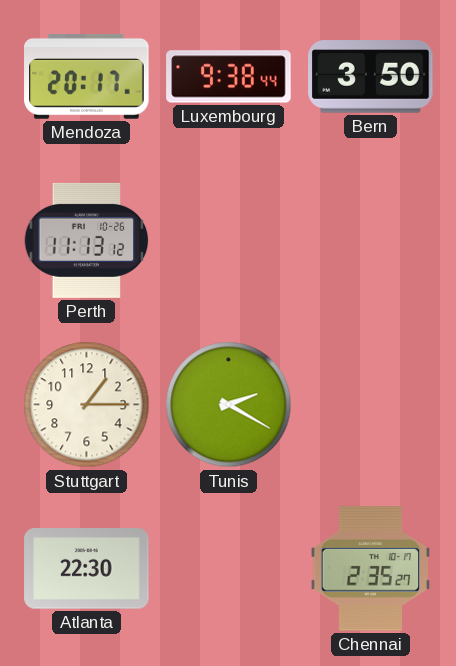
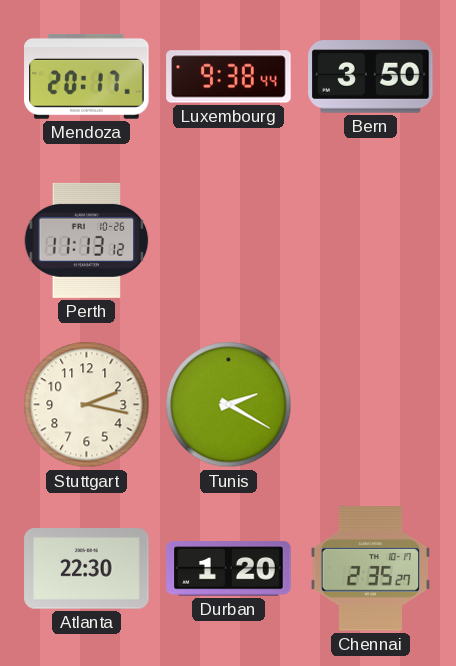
Stuttgart: 1:15 -> 2:17
Durban: none -> 1:20
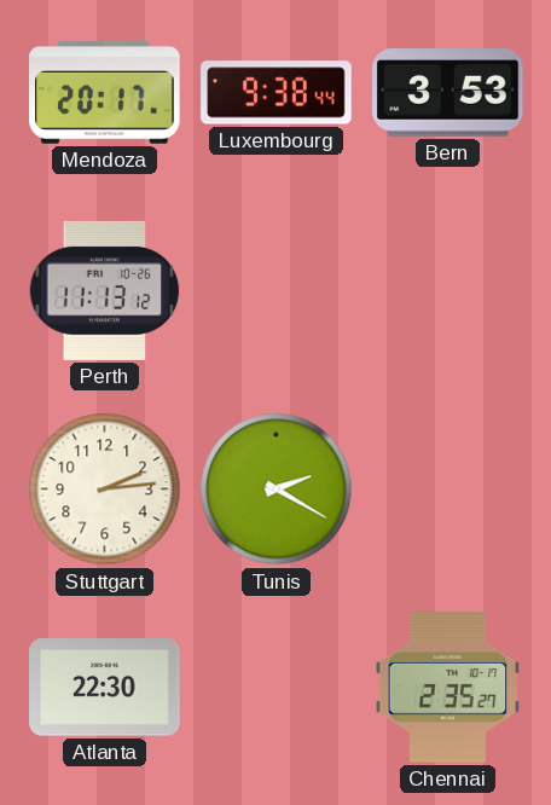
Bern: 3:50 -> 3:53
Stuttgart: 2:17 -> 2:14
Durban: 1:20 -> none
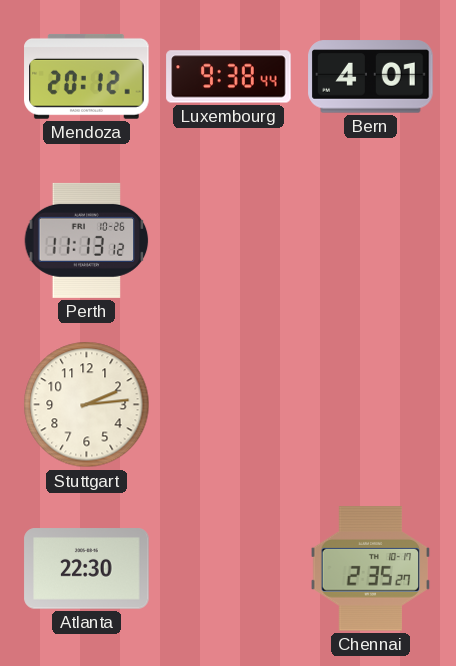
Mendoza: 20:17 -> 20:12
Bern: 3:53 -> 4:01
Tunis: 2:20 -> none
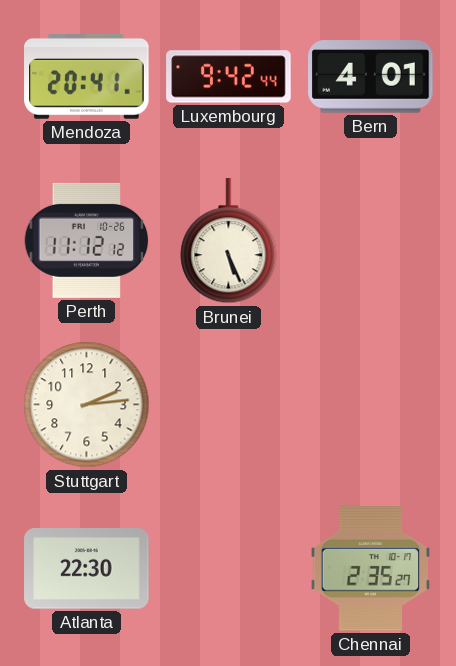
Mendoza: 20:12 -> 20:41
Luxembourg: 9:38 -> 9:42
Perth: 11:13 -> 11:12
Brunei: none -> 5:26
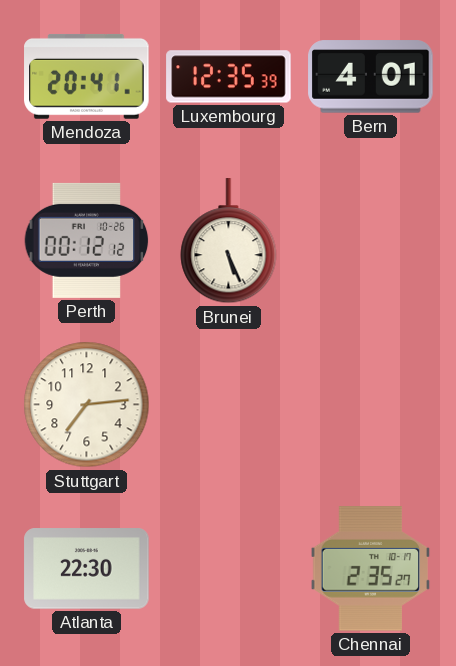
Luxembourg: 9:42 -> 12:35
Perth: 11:12 -> 00:12
Stuttgart: 2:14 -> 7:14
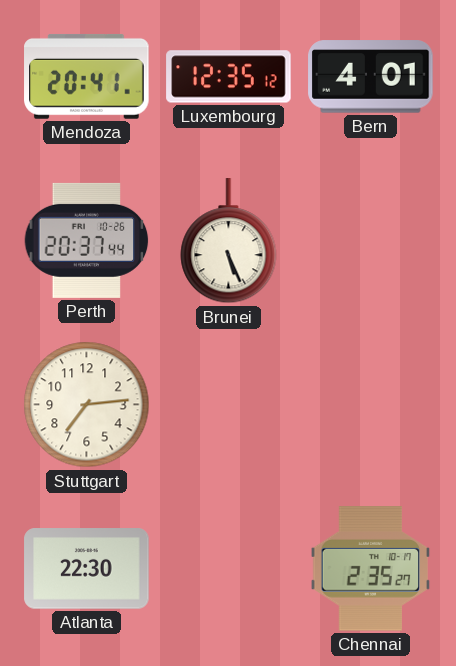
Luxembourg: 12:35:39 -> 12:35:12
Perth: 00:12 -> 20:37
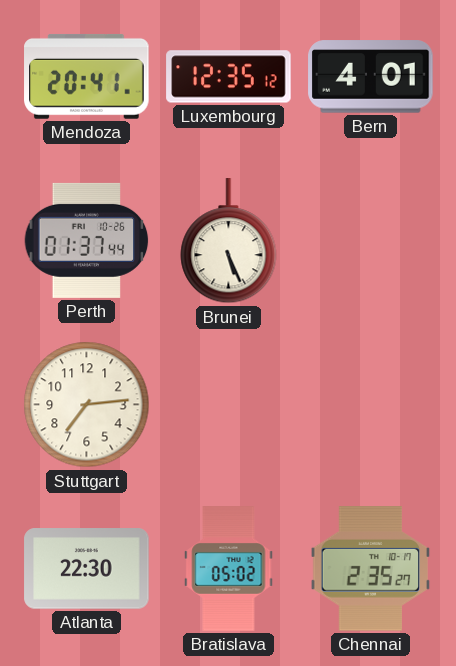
Perth: 20:37 -> 01:37
Bratislava: none -> 05:02
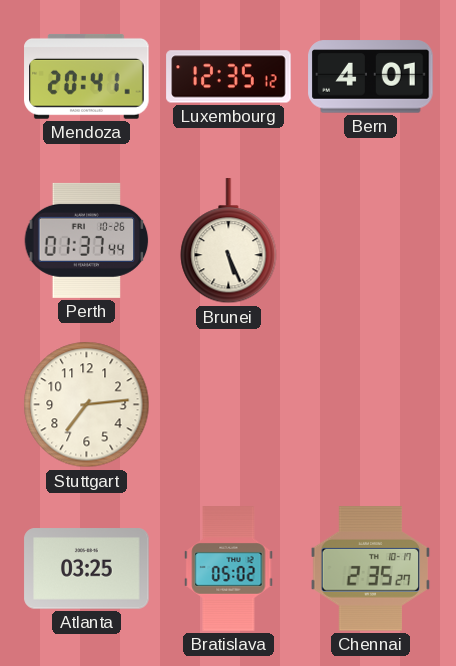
Atlanta: 22:30 -> 03:25
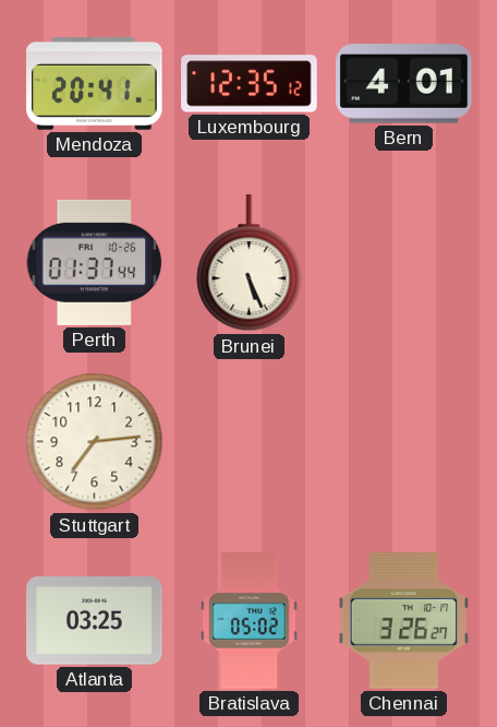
Chennai: 2:35 -> 3:26
